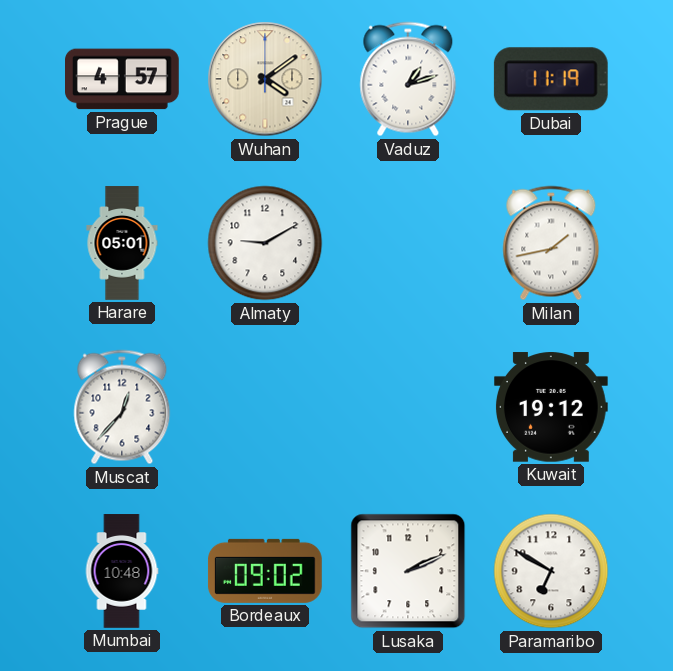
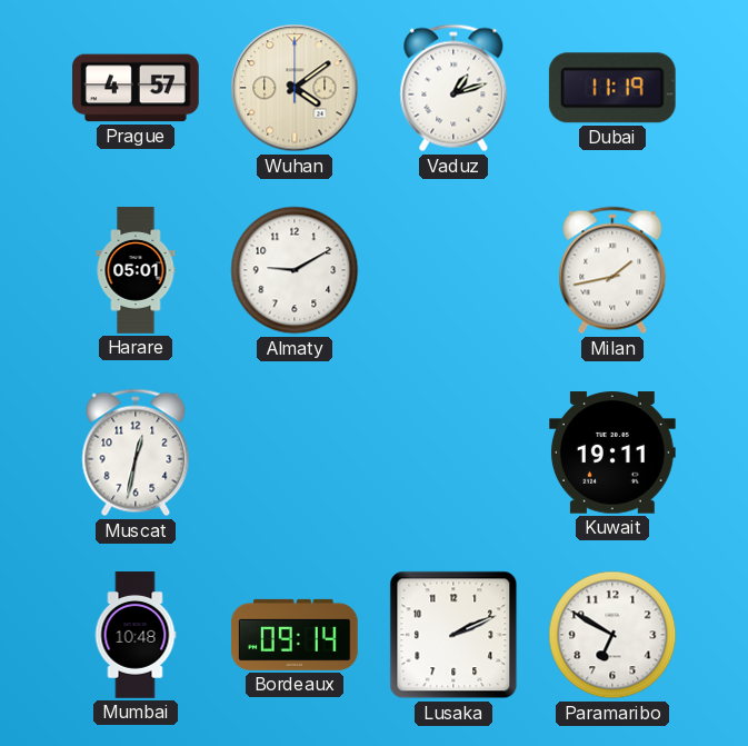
Muscat: 12:37 -> 12:32
Kuwait: 19:12 -> 19:11
Bordeaux: 09:02 -> 09:14
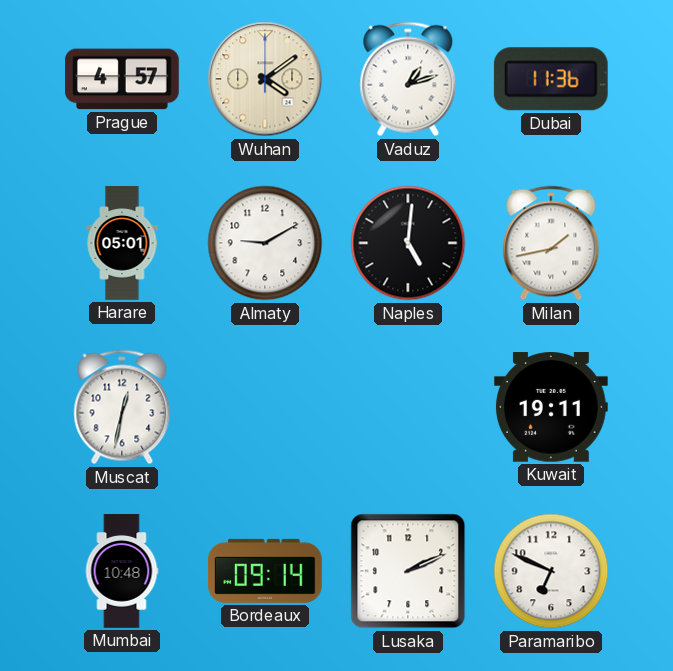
Dubai: 11:19 -> 11:36
Naples: none -> 5:01
Paramaribo: 6:50 -> 6:49
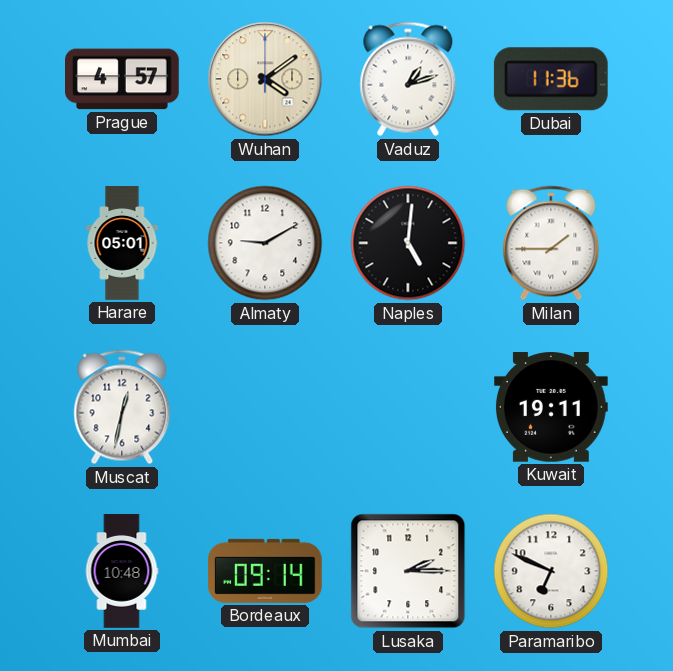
Milan: 1:43 -> 1:45
Lusaka: 2:11 -> 2:15
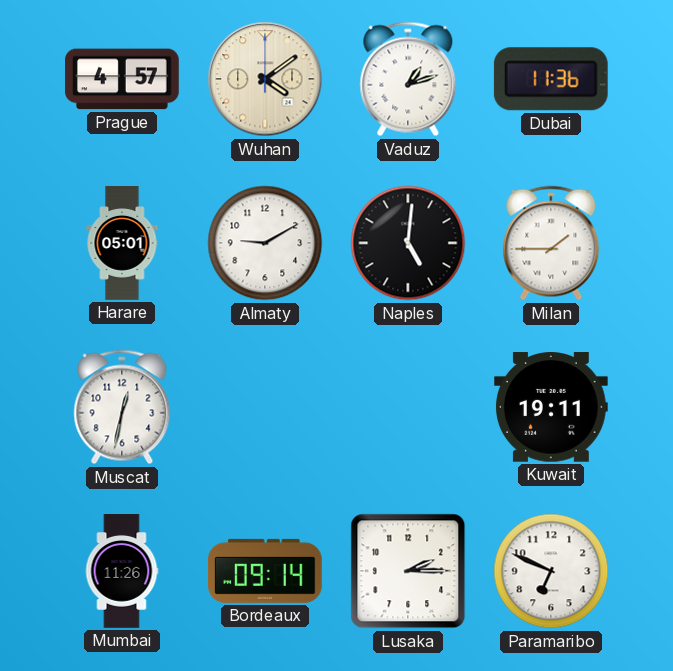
Mumbai: 10:48 -> 11:26
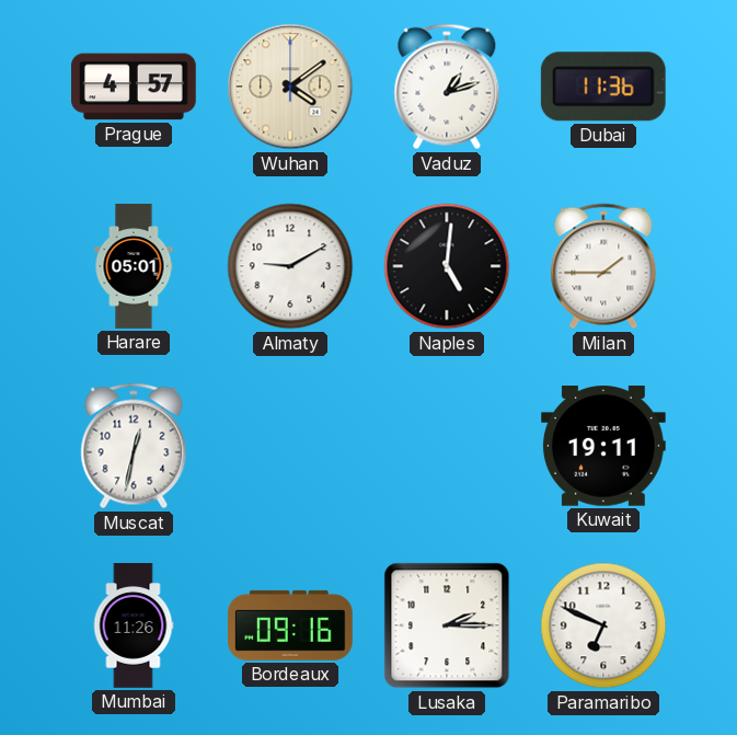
Bordeaux: 09:14 -> 09:16
